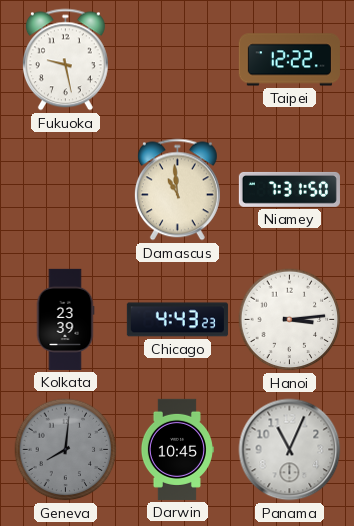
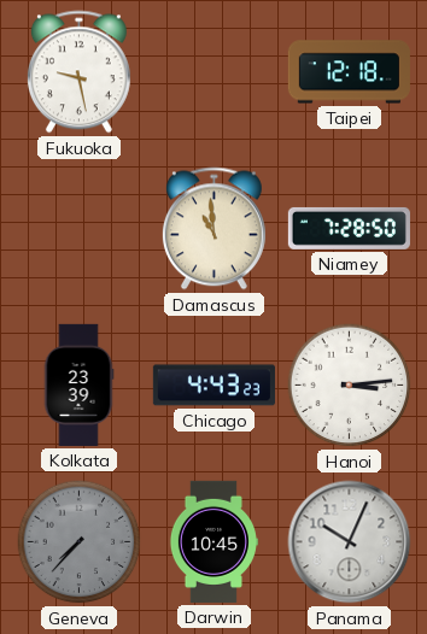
Taipei: 12:22 -> 12:18
Niamey: 7:31 -> 7:28
Geneva: 8:01 -> 7:37
Panama: 11:04 -> 10:04
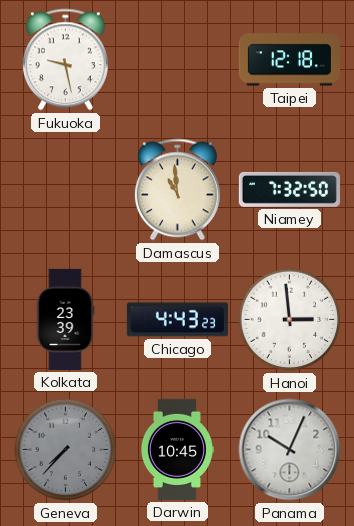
Niamey: 7:28 -> 7:32
Hanoi: 3:14 -> 2:59
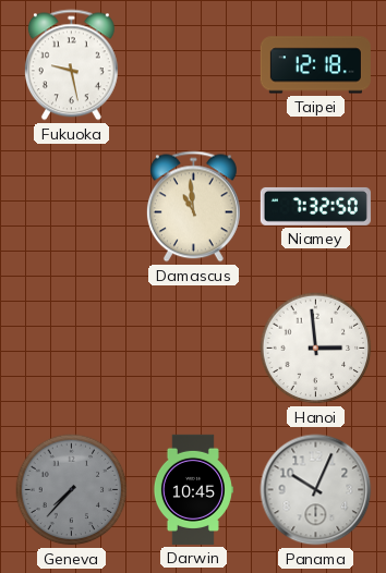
Kolkata: 23:39 -> none
Chicago: 4:43 -> none
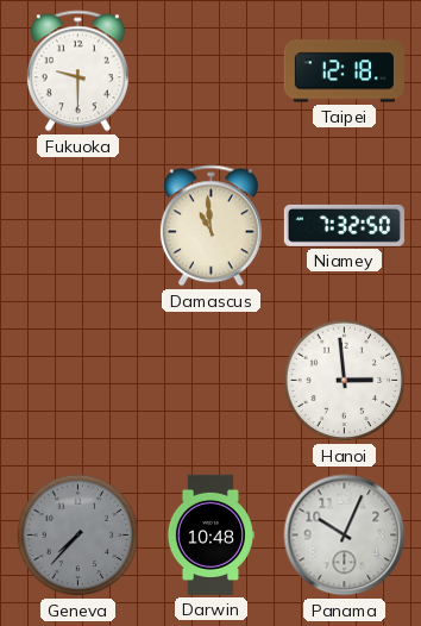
Fukuoka: 9:28 -> 9:30
Darwin: 10:45 -> 10:48
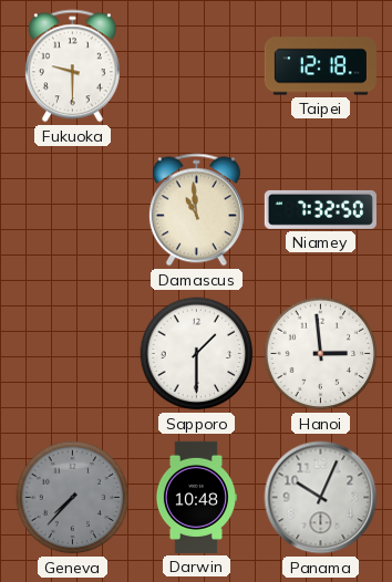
Sapporo: none -> 1:30
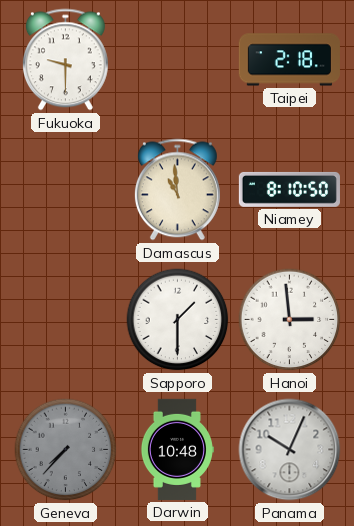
Taipei: 12:18 -> 2:18
Niamey: 7:32 -> 8:10
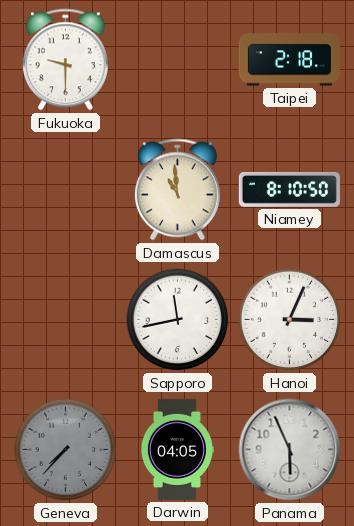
Sapporo: 1:30 -> 11:43
Hanoi: 2:59 -> 3:04
Darwin: 10:48 -> 04:05
Panama: 10:04 -> 5:56
